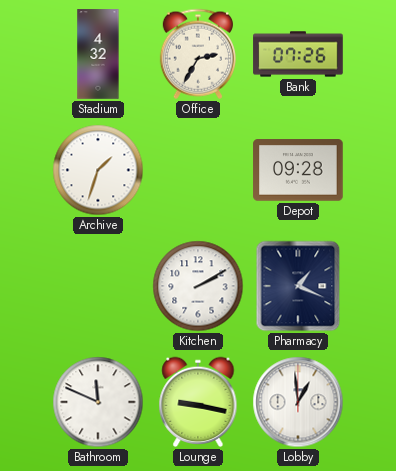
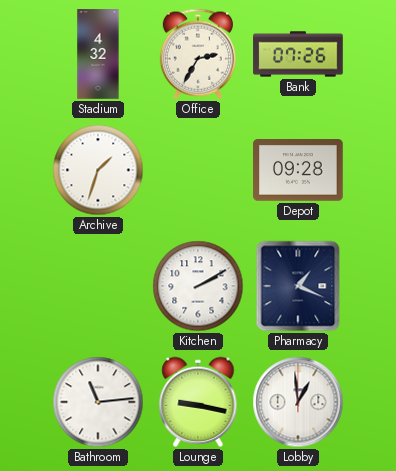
Bathroom: 11:49 -> 11:14
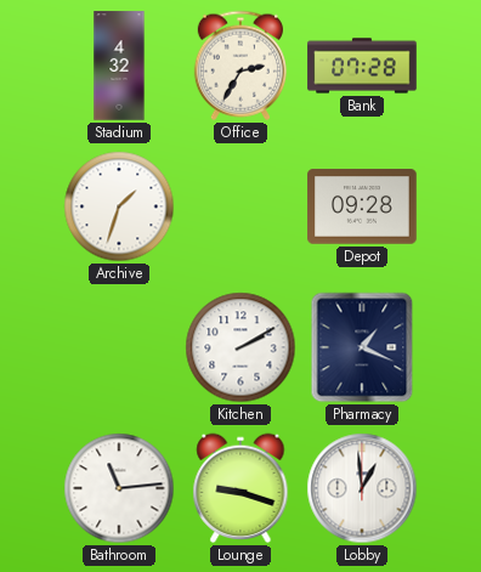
Bank: 07:26 -> 07:28
Lounge: 9:17 -> 9:18
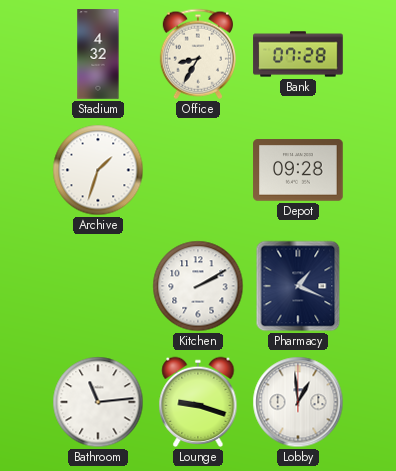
Office: 2:35 -> 8:35
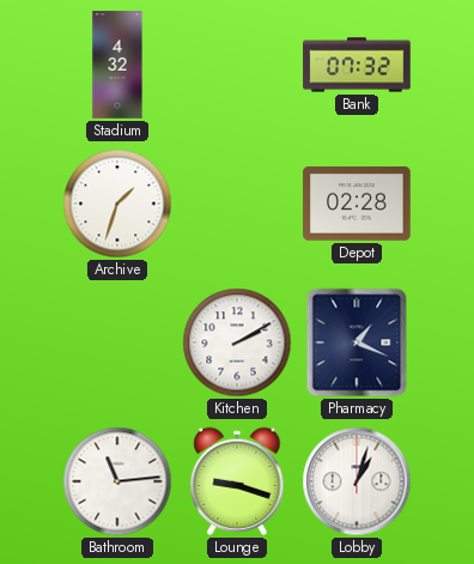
Office: 8:35 -> none
Bank: 07:28 -> 07:32
Depot: 09:28 -> 02:28
Lobby: 12:59 -> 1:03
